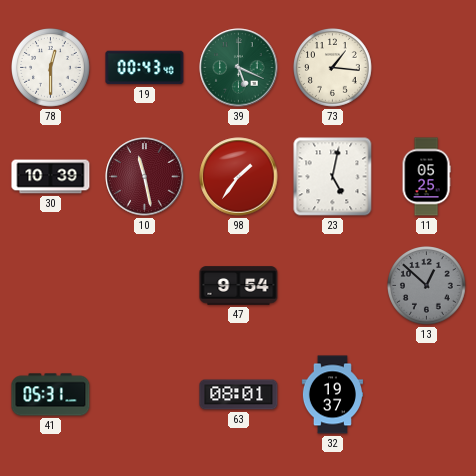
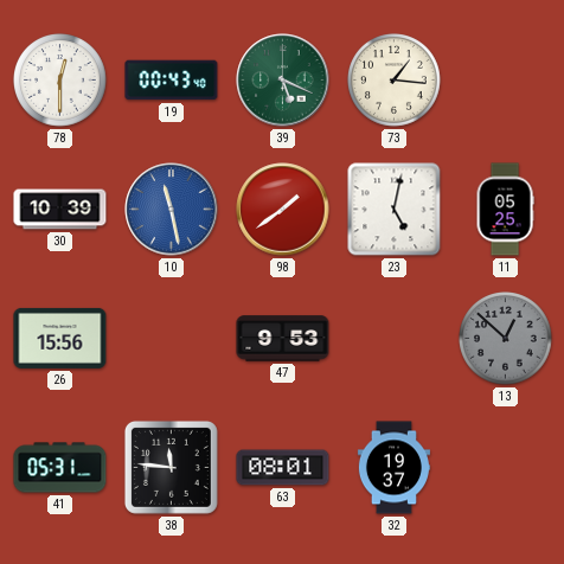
10 dial: burgundy -> blue
98: 1:36 -> 1:39
26: none -> 15:56
47: 9:54 -> 9:53
38: none -> 11:46
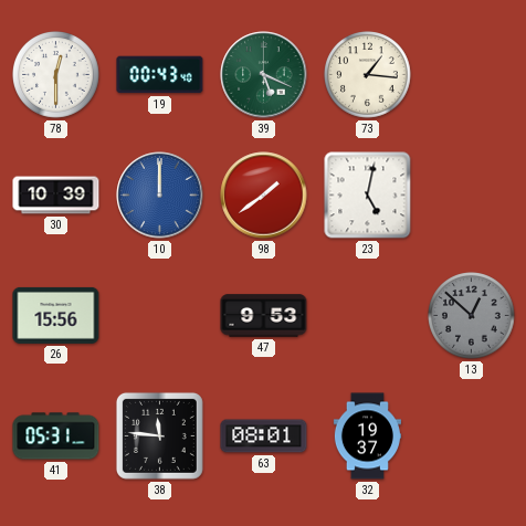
10: 11:28 -> 12:00
11: 05:25 -> none
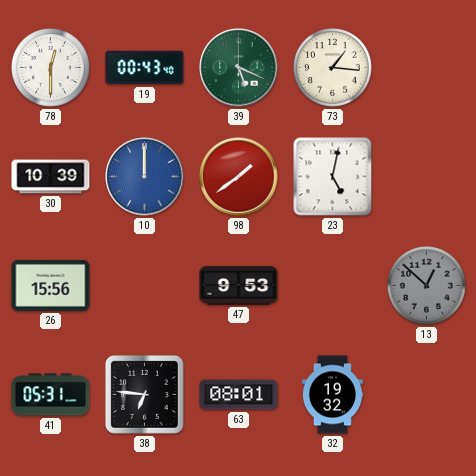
38: 11:46 -> 6:46
32: 19:37 -> 19:32
